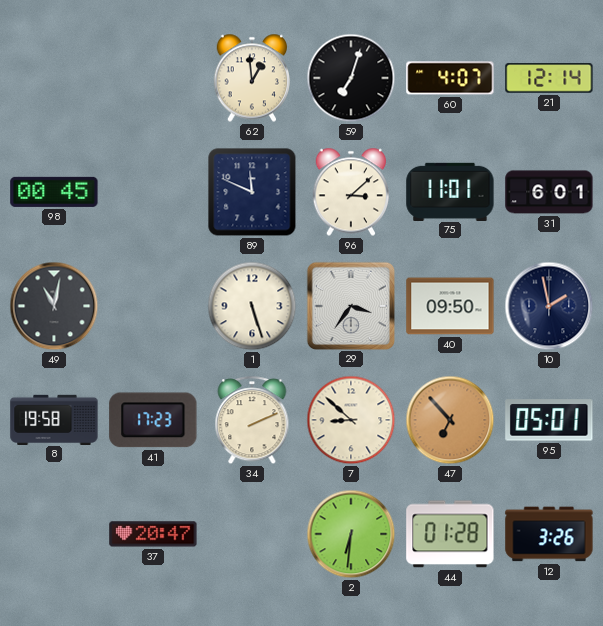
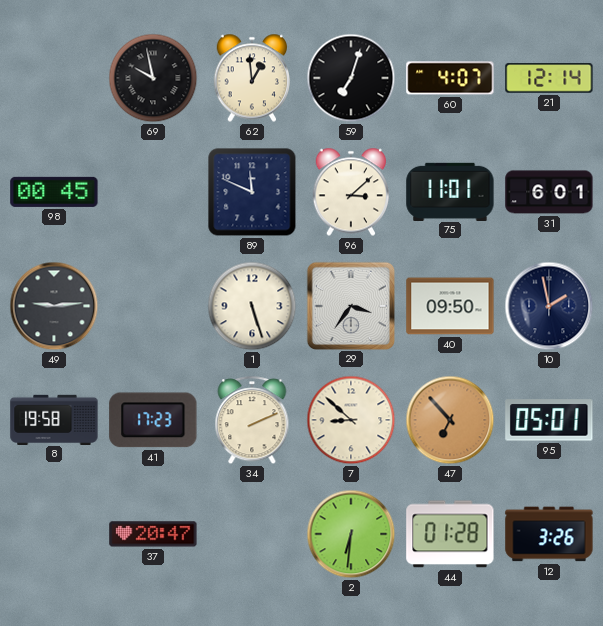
69: none -> 9:58
49: 11:02 -> 9:14
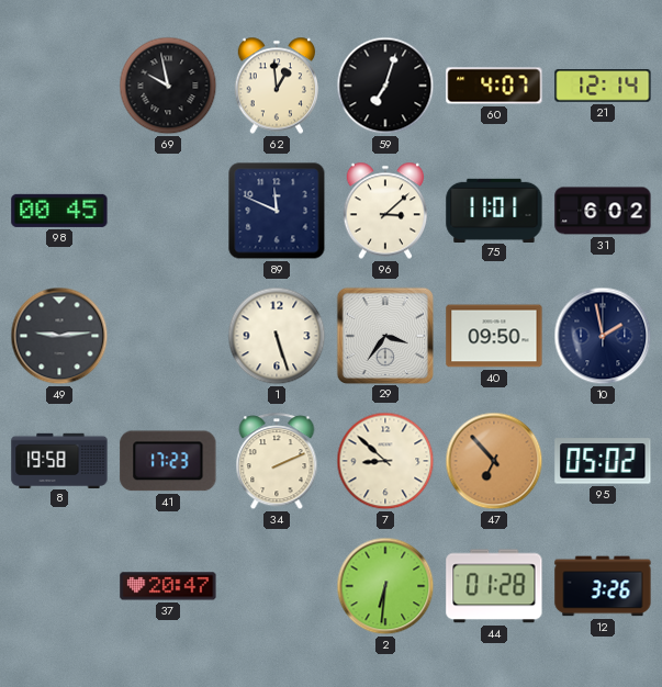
31: 6:01 -> 6:02
95: 05:01 -> 05:02
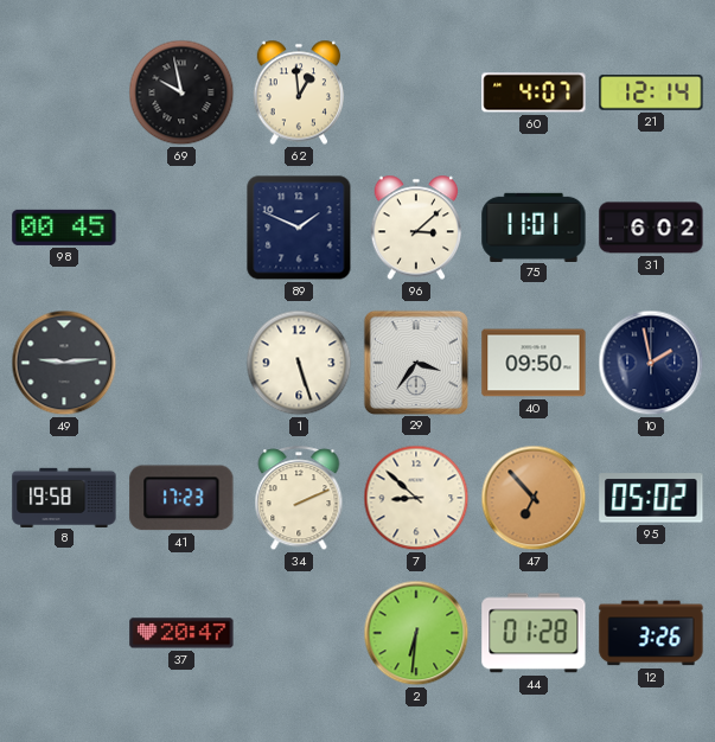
59: 7:03 -> none
89: 11:49 -> 1:49
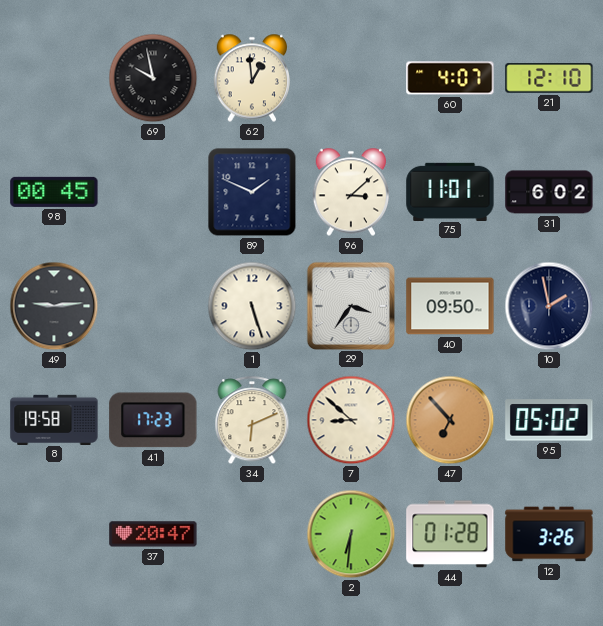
21: 12:14 -> 12:10
34: 2:11 -> 6:11
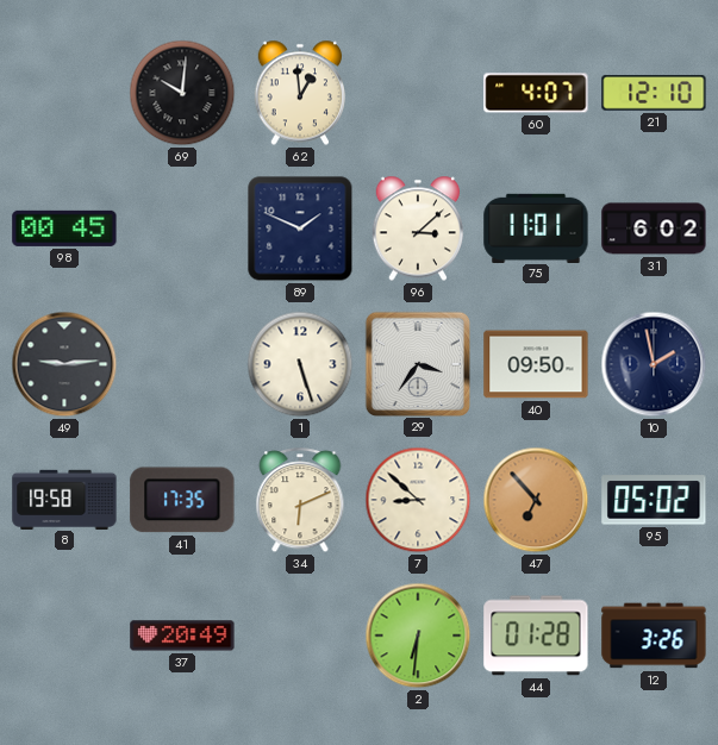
69: 9:58 -> 10:01
41: 17:23 -> 17:35
37: 20:47 -> 20:49
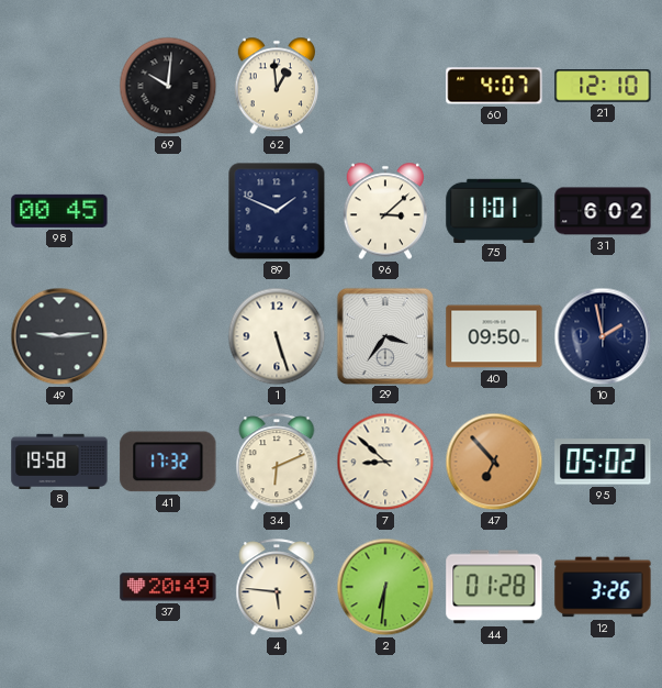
41: 17:35 -> 17:32
4: none -> 5:46
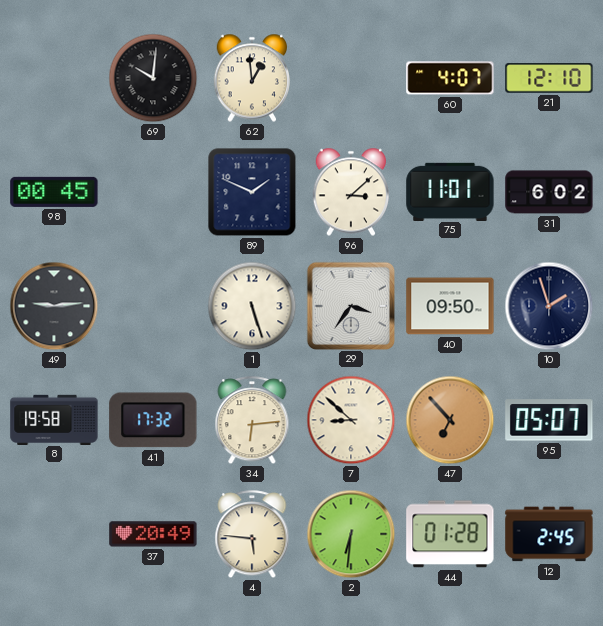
10: 1:58 -> 1:57
34: 6:11 -> 6:14
95: 05:02 -> 05:07
12: 3:26 -> 2:45
